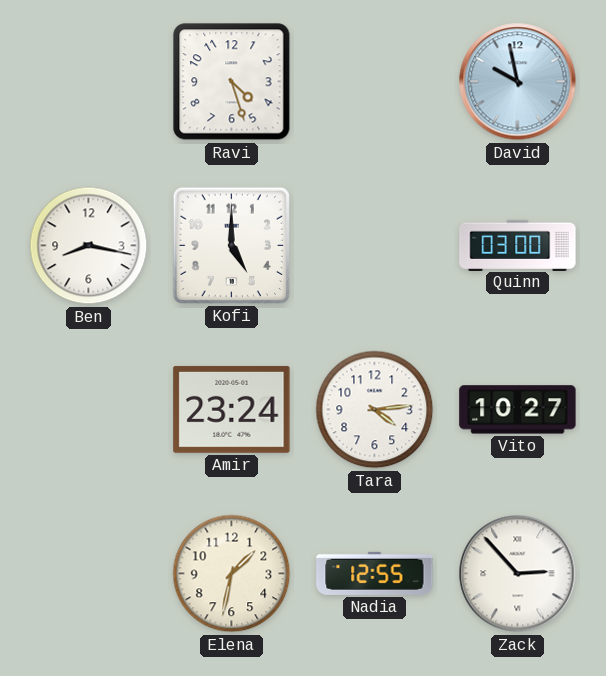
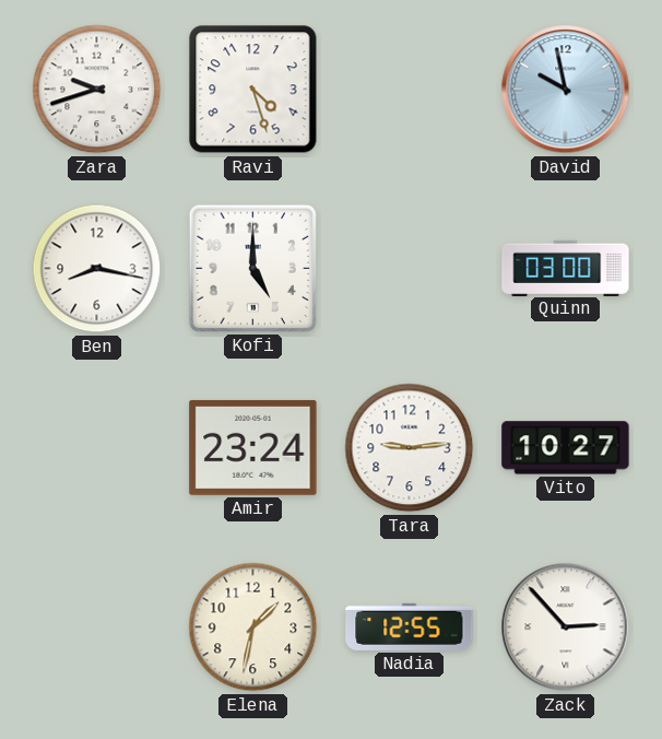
Zara: none -> 9:42
Tara: 4:14 -> 9:14
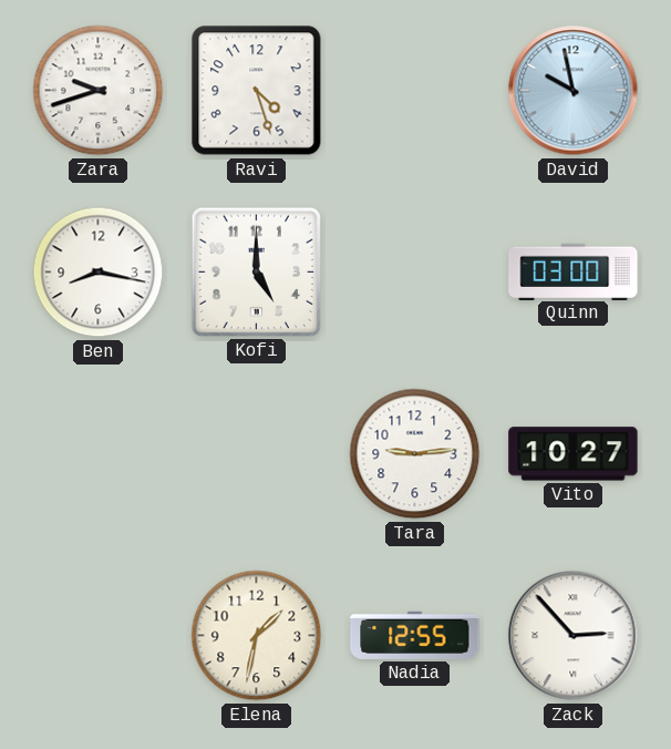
Amir: 23:24 -> none
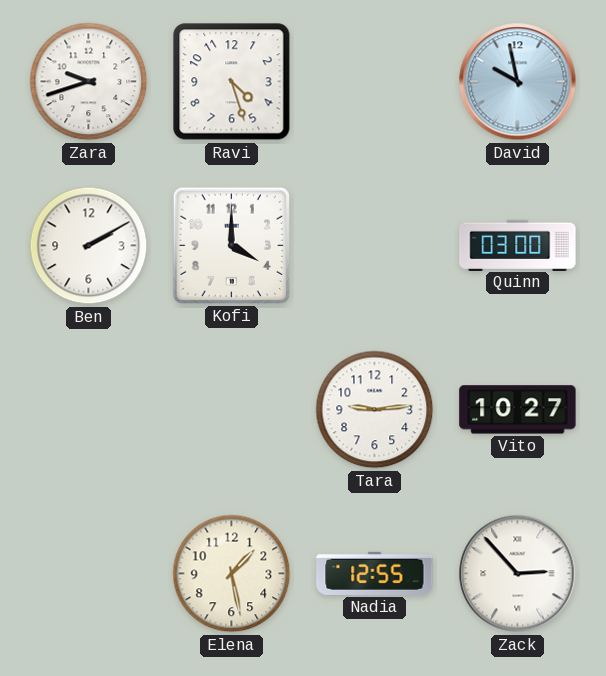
Ben: 8:17 -> 2:10
Kofi: 5:00 -> 4:00
Elena: 1:32 -> 1:28
